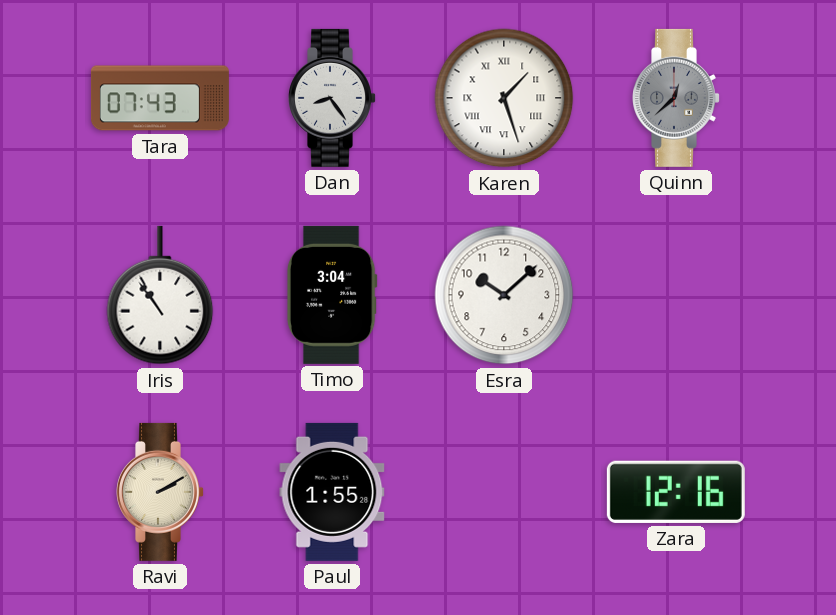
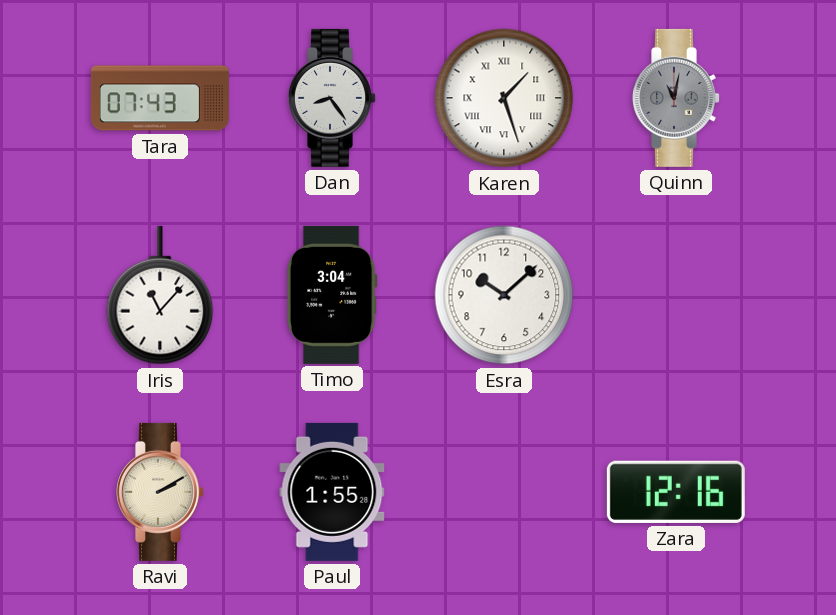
Quinn: 12:38 -> 11:02
Iris: 10:54 -> 11:07
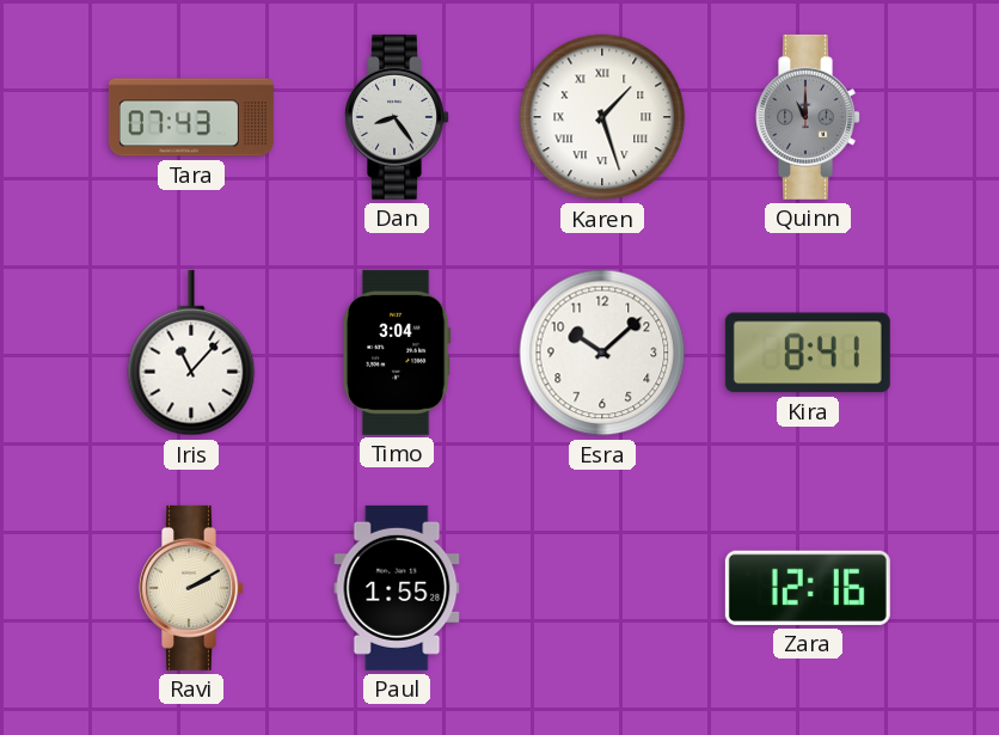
Quinn: 11:02 -> 11:00
Kira: none -> 8:41
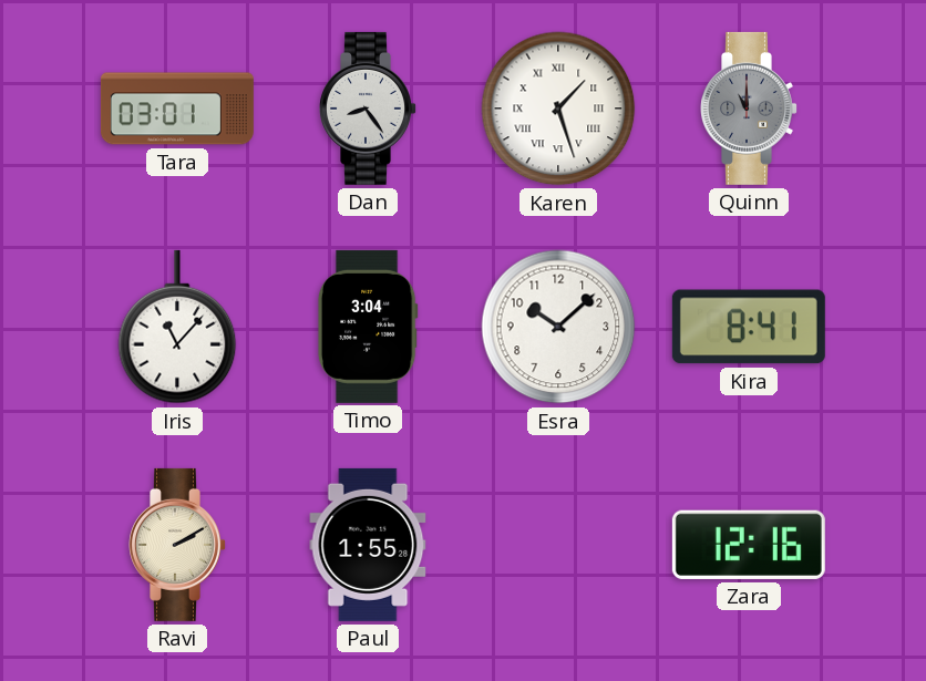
Tara: 07:43 -> 03:01
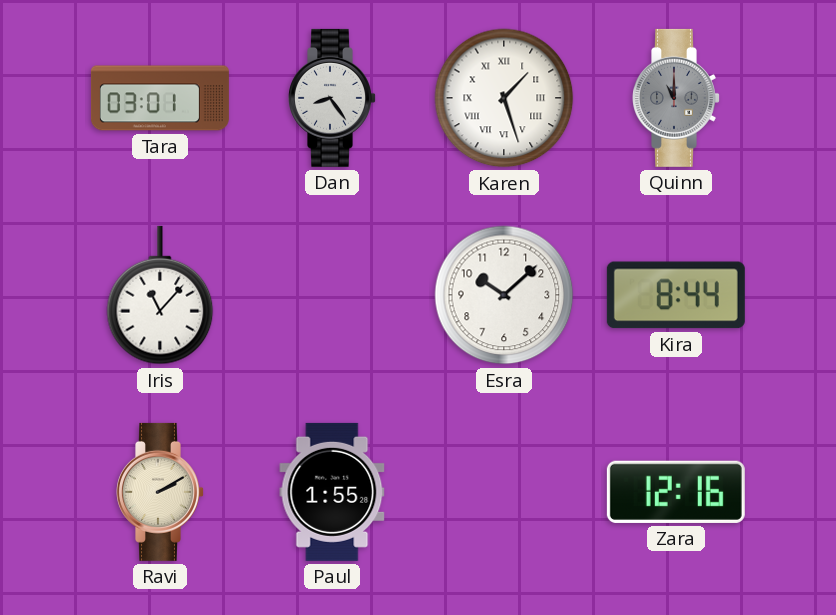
Timo: 3:04 -> none
Kira: 8:41 -> 8:44
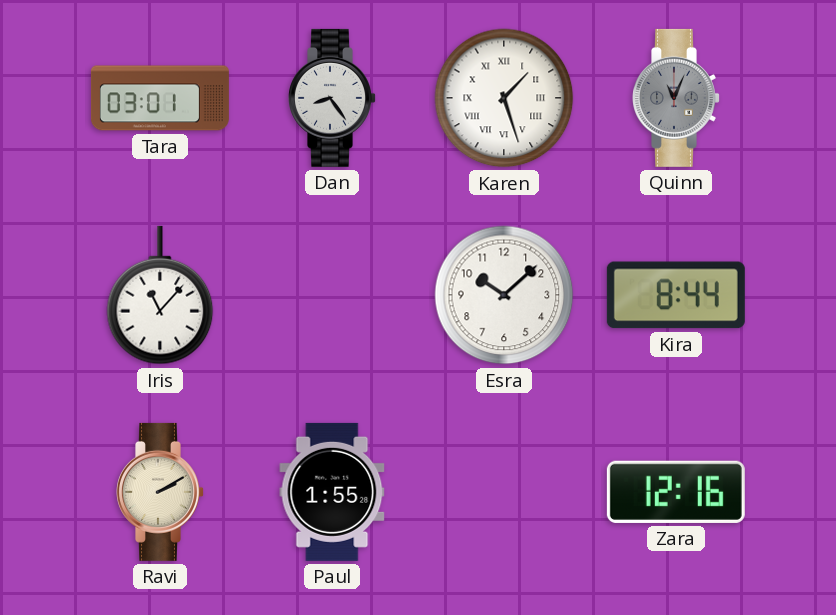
Quinn: 11:00 -> 11:04
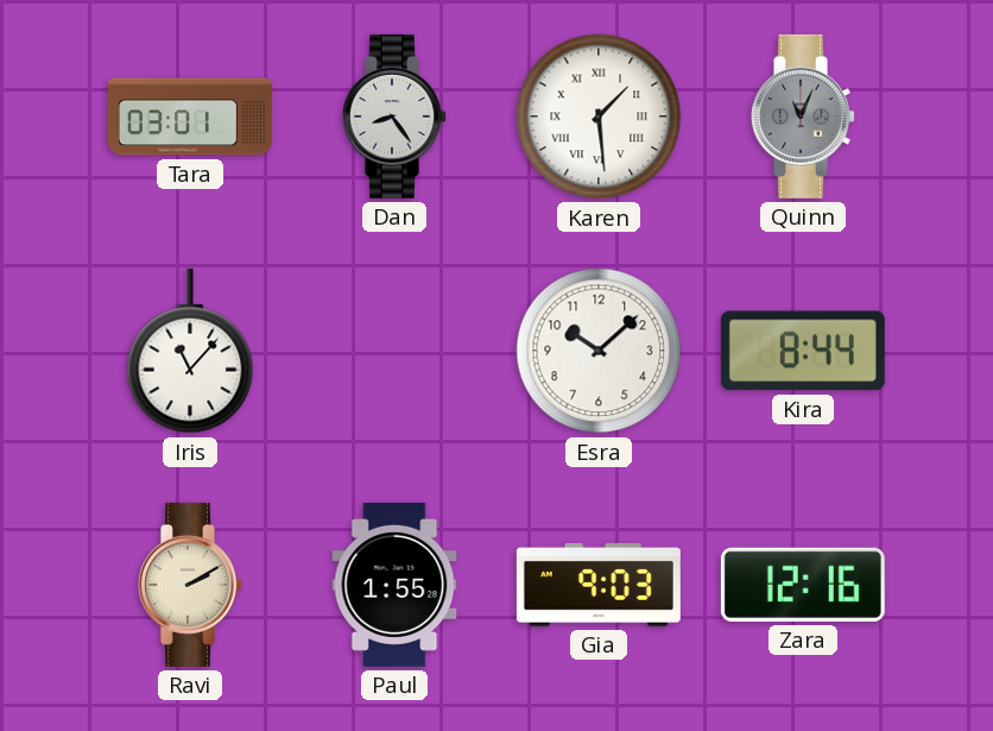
Karen: 1:27 -> 1:29
Gia: none -> 9:03
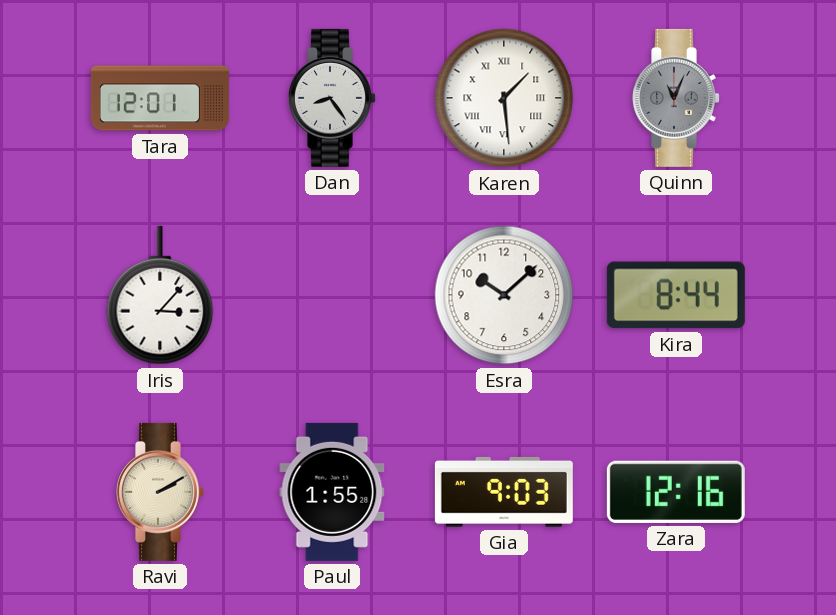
Tara: 03:01 -> 12:01
Iris: 11:07 -> 3:07
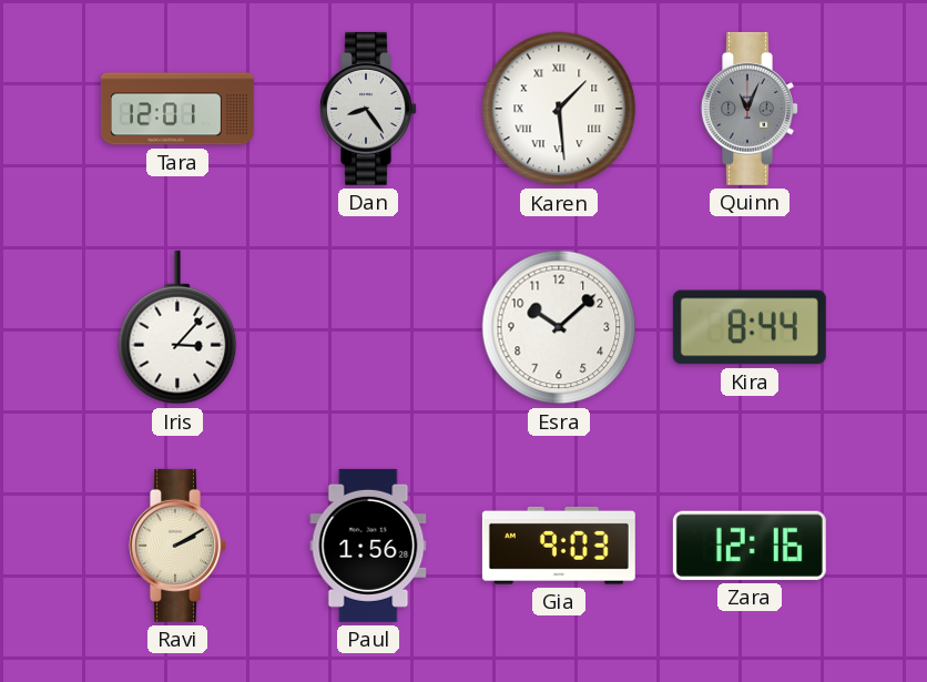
Paul: 1:55 -> 1:56
